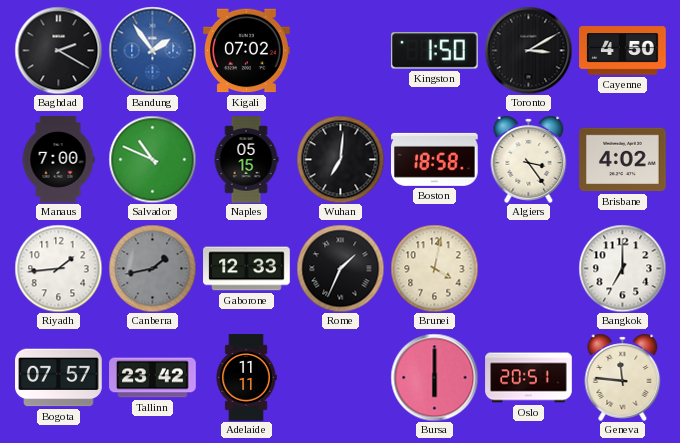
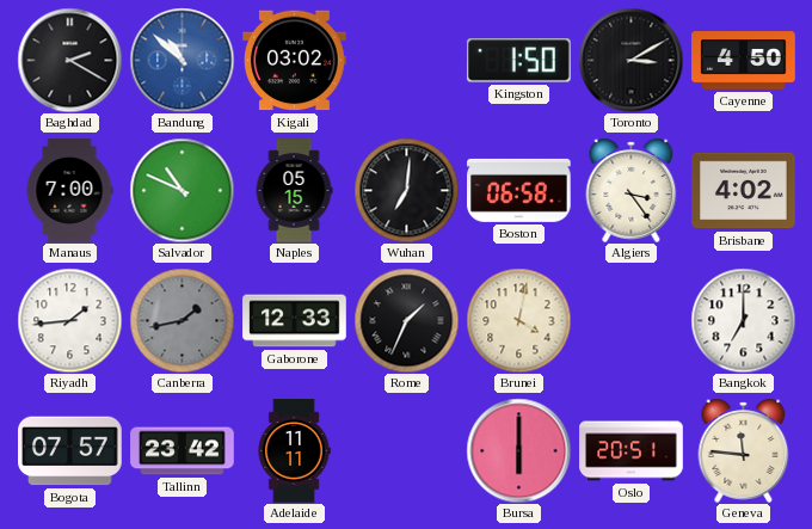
Bandung: 1:54 -> 10:52
Kigali: 07:02 -> 03:02
Boston: 18:58 -> 06:58
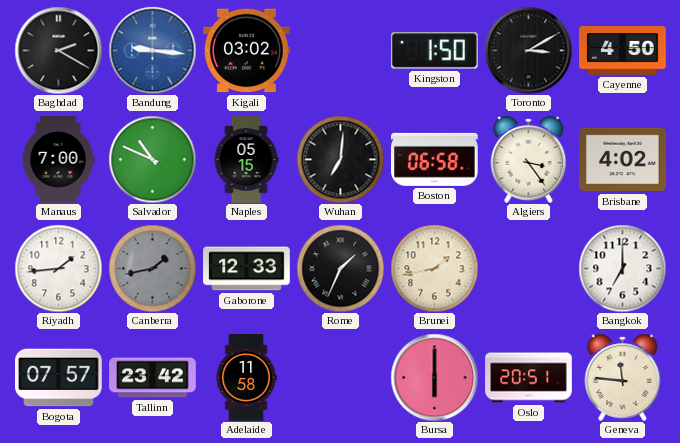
Bandung: 10:52 -> 9:16
Brunei: 4:02 -> 1:43
Adelaide: 11:11 -> 11:58
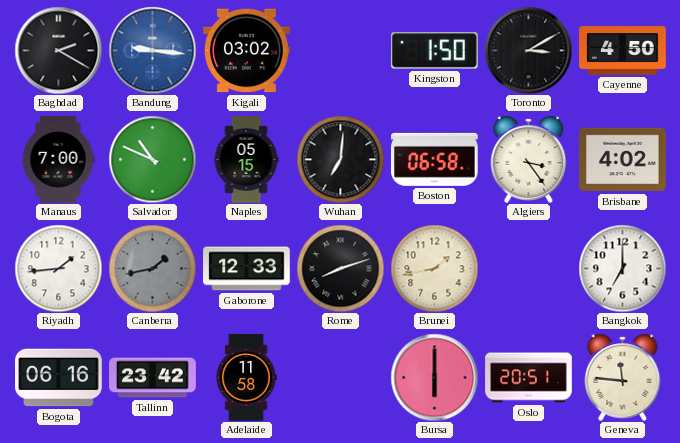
Rome: 1:34 -> 8:12
Bogota: 07:57 -> 06:16
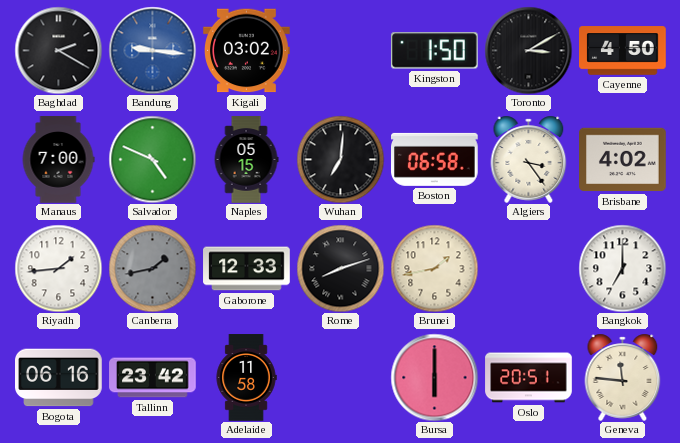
Salvador: 10:49 -> 4:49
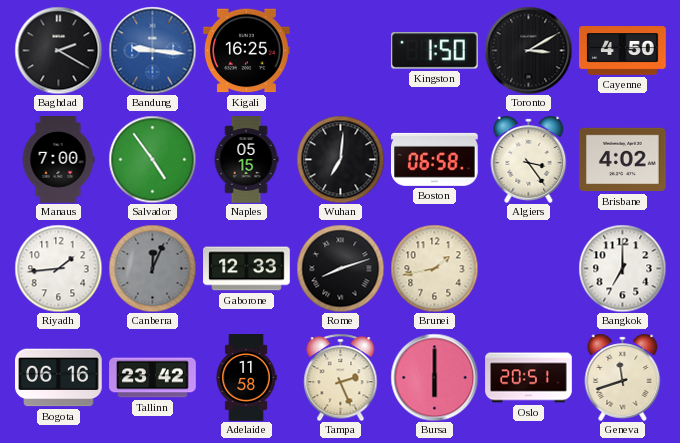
Kigali: 03:02 -> 16:25
Salvador: 4:49 -> 4:54
Canberra: 1:43 -> 12:04
Tampa: none -> 2:26
Geneva: 11:46 -> 11:42
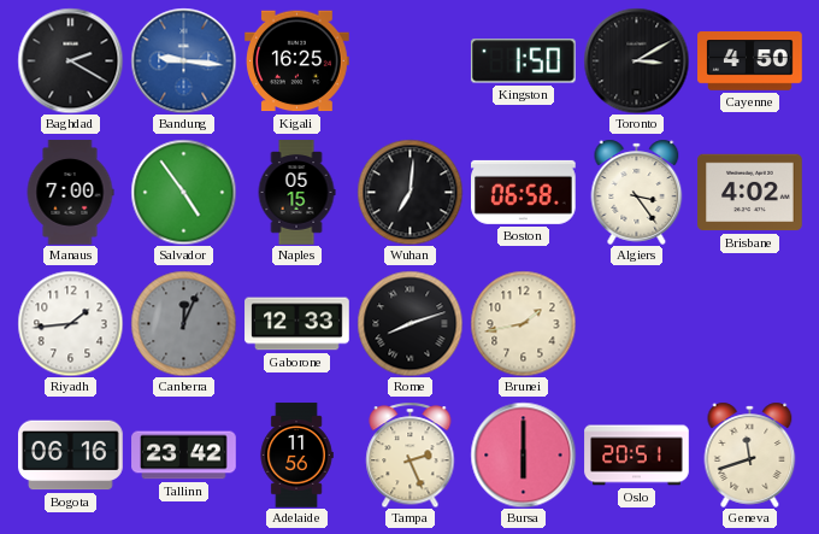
Bangkok: 7:00 -> none
Adelaide: 11:58 -> 11:56
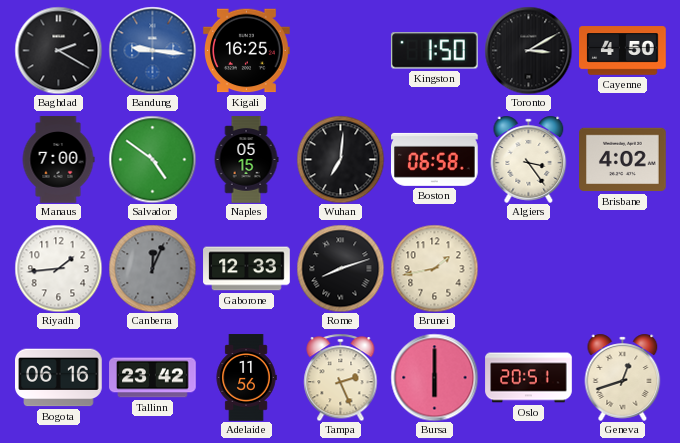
Salvador: 4:54 -> 4:51
Geneva: 11:42 -> 12:42
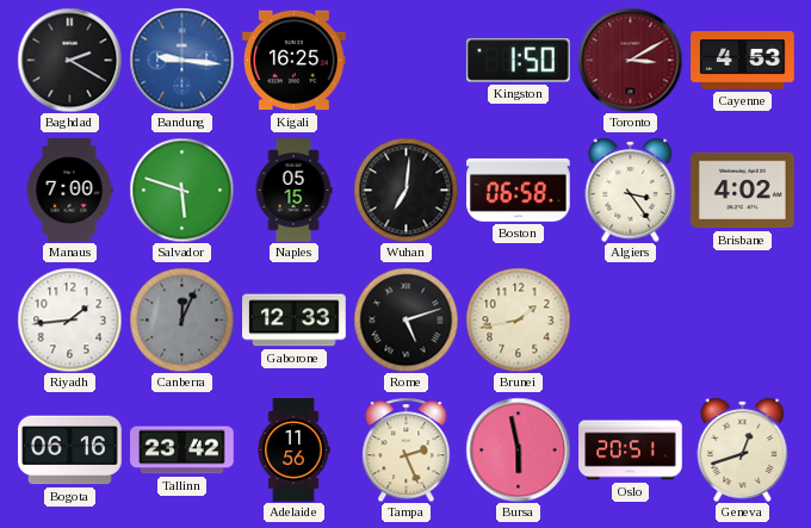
Toronto dial: black -> burgundy
Cayenne: 4:50 -> 4:53
Salvador: 4:51 -> 5:48
Rome: 8:12 -> 5:12
Bursa: 6:00 -> 5:58
